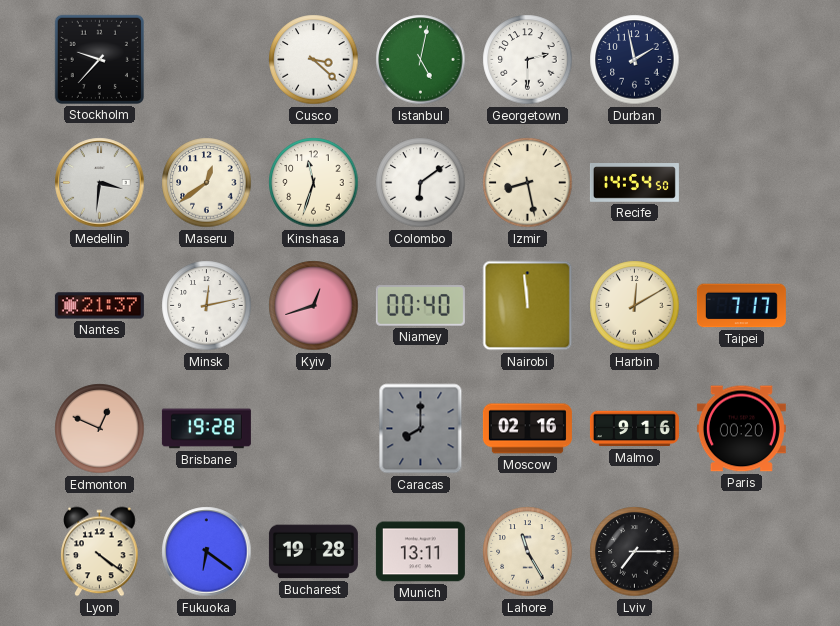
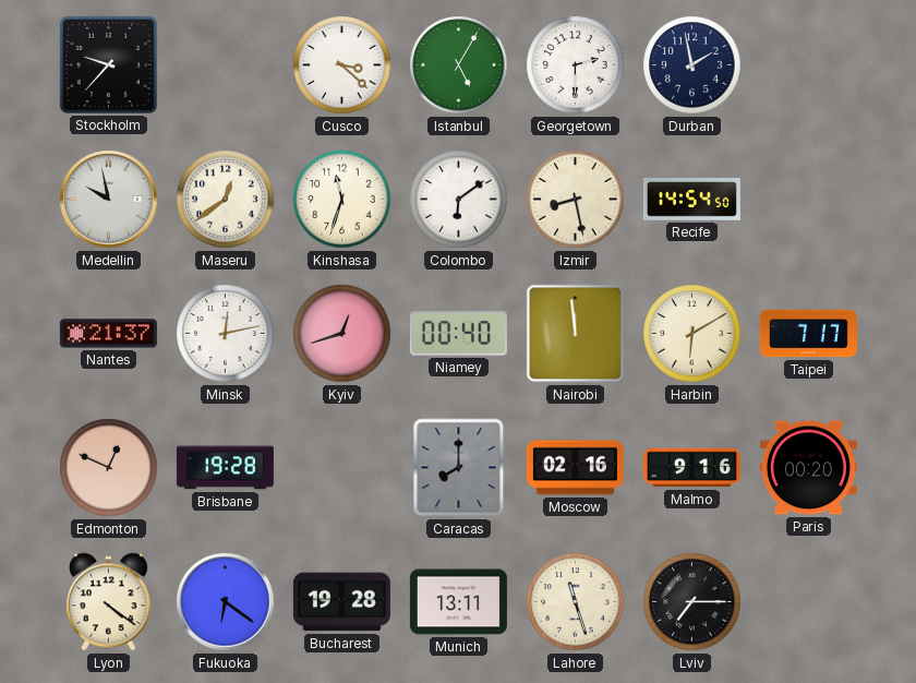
Istanbul: 5:02 -> 5:05
Medellin: 3:31 -> 9:58
Harbin: 12:10 -> 6:10
Lahore: 11:25 -> 11:27
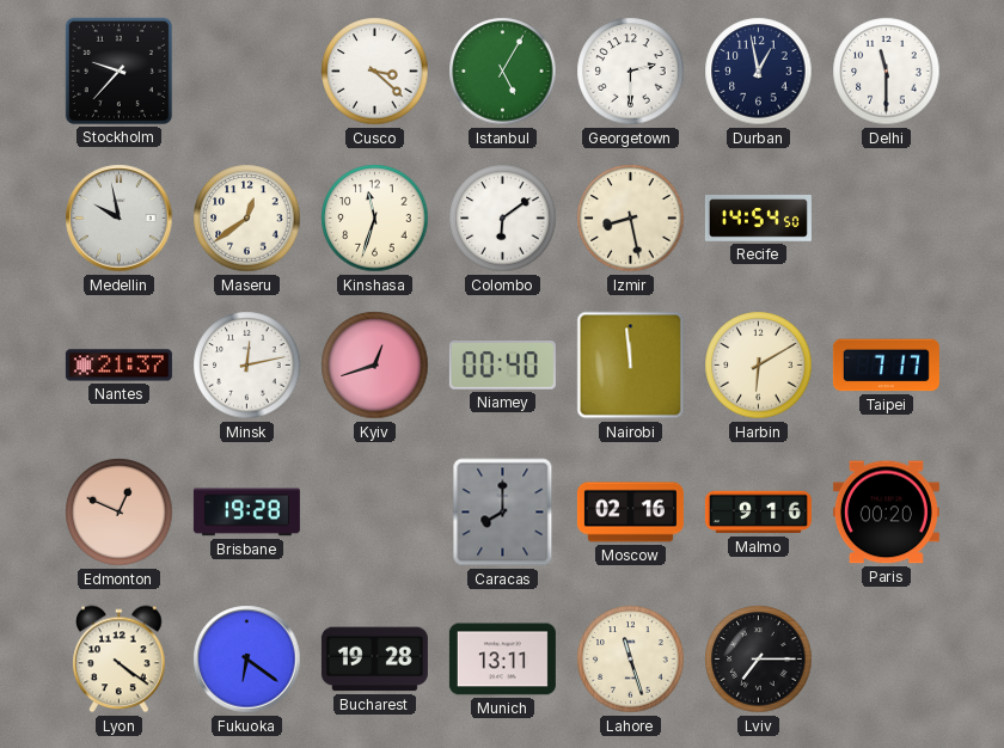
Durban: 1:58 -> 12:58
Delhi: none -> 11:30
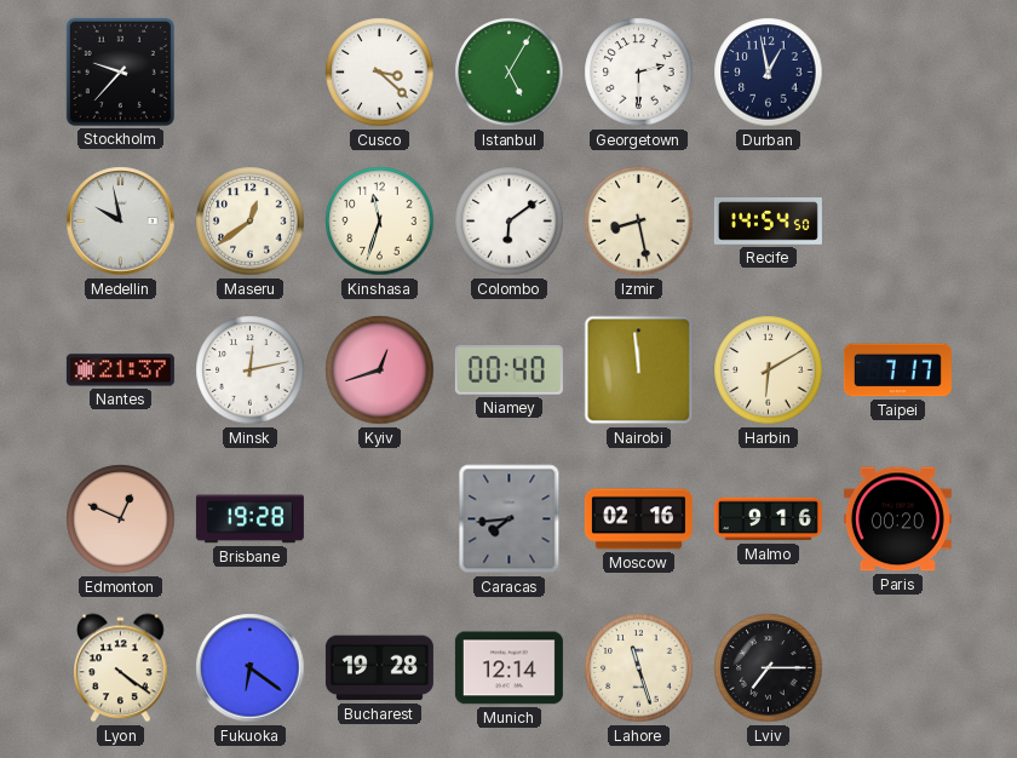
Delhi: 11:30 -> none
Caracas: 8:00 -> 7:44
Munich: 13:11 -> 12:14
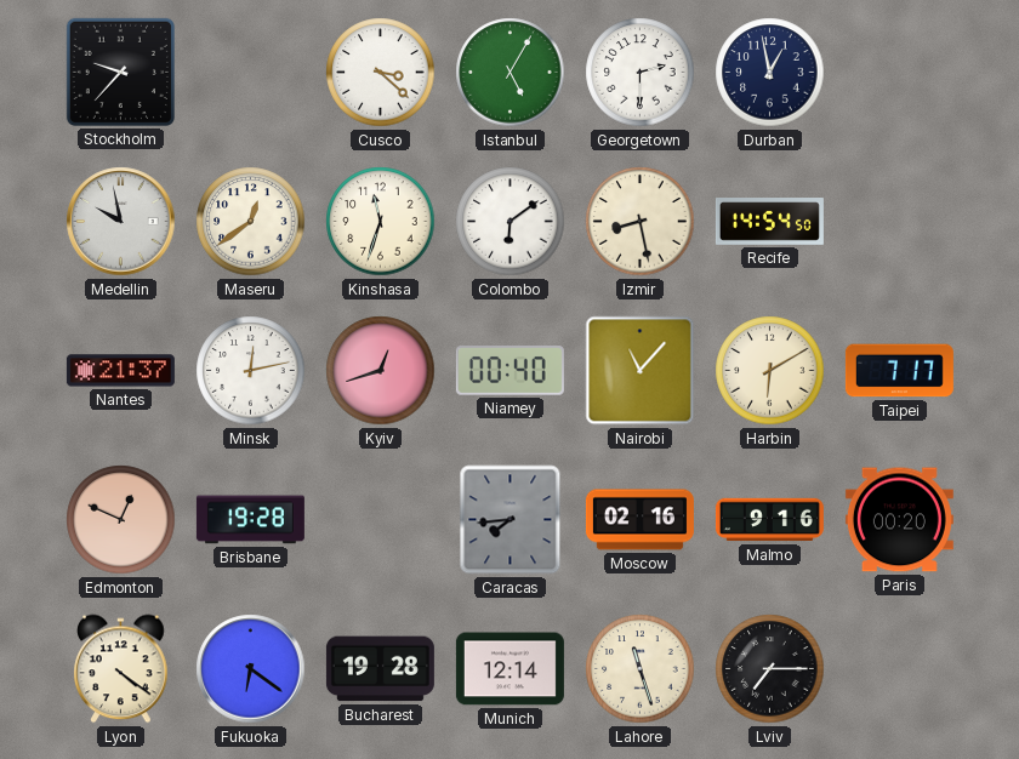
Nairobi: 11:59 -> 11:07
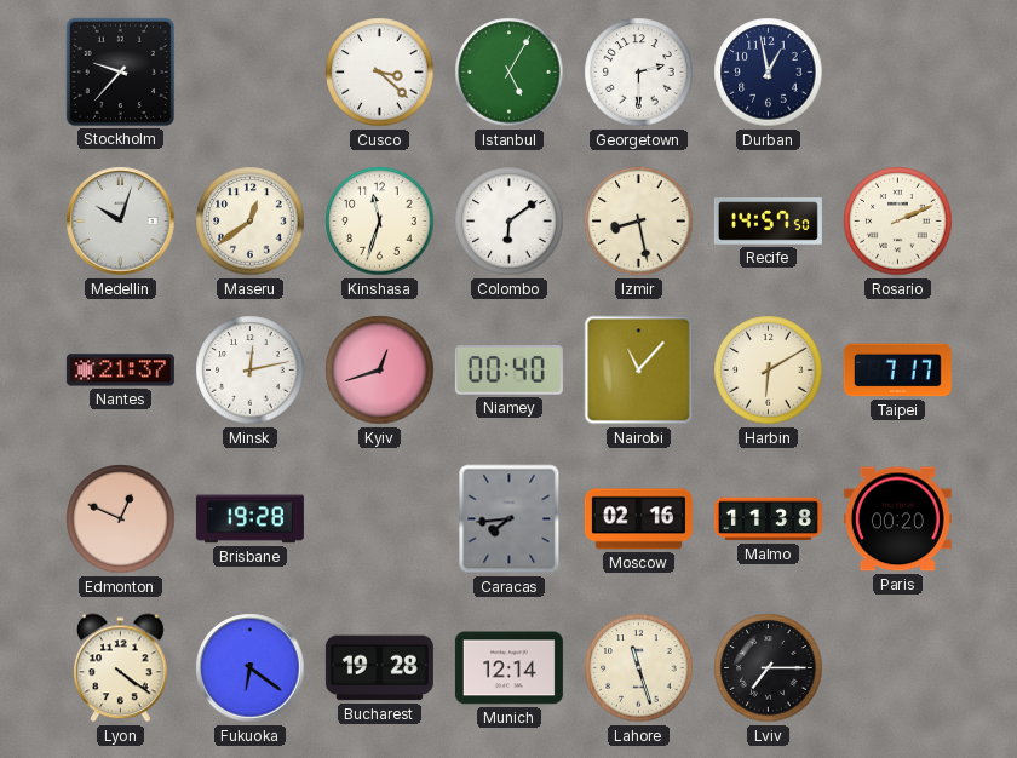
Medellin: 9:58 -> 10:03
Recife: 14:54 -> 14:57
Rosario: none -> 2:11
Malmo: 9:16 -> 11:38
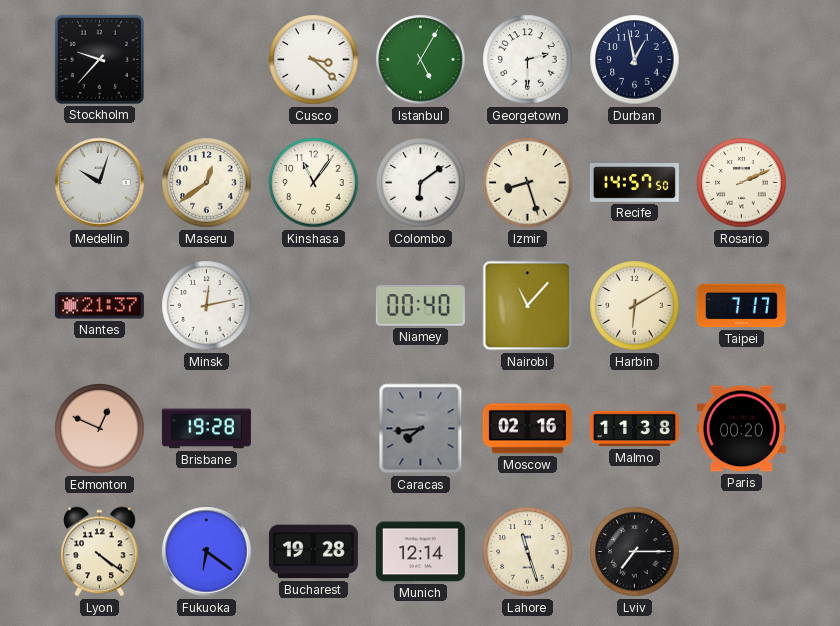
Kinshasa: 11:33 -> 11:06
Izmir: 8:28 -> 8:27
Kyiv: 12:42 -> none
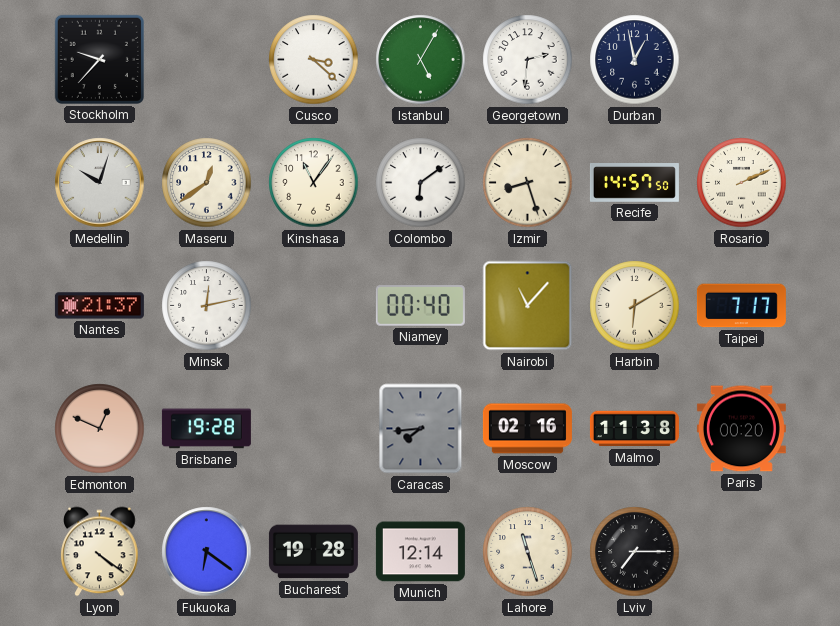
Georgetown: 2:30 -> 2:31
